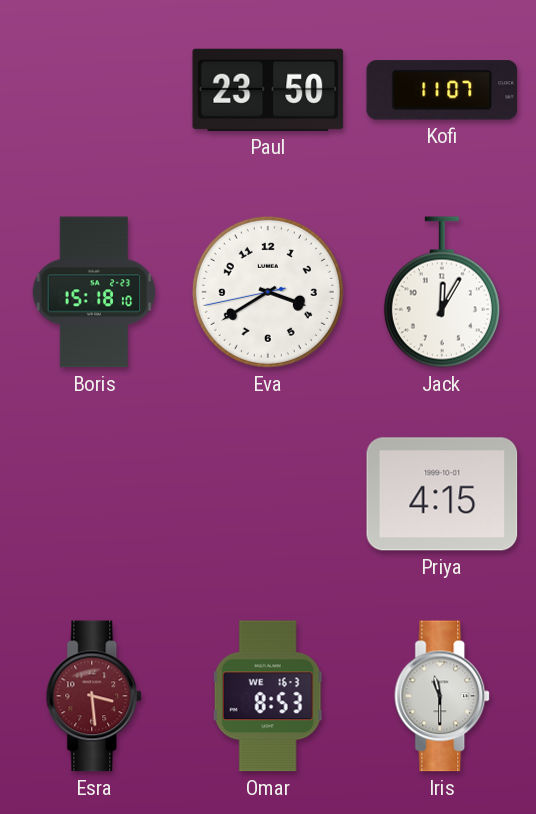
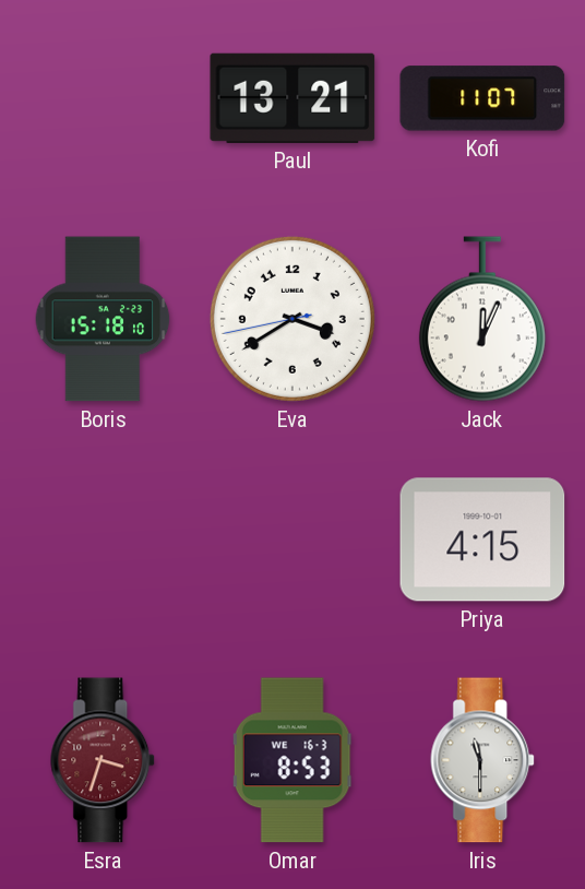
Paul: 23:50 -> 13:21
Jack: 12:05 -> 12:04
Esra: 3:29 -> 3:33
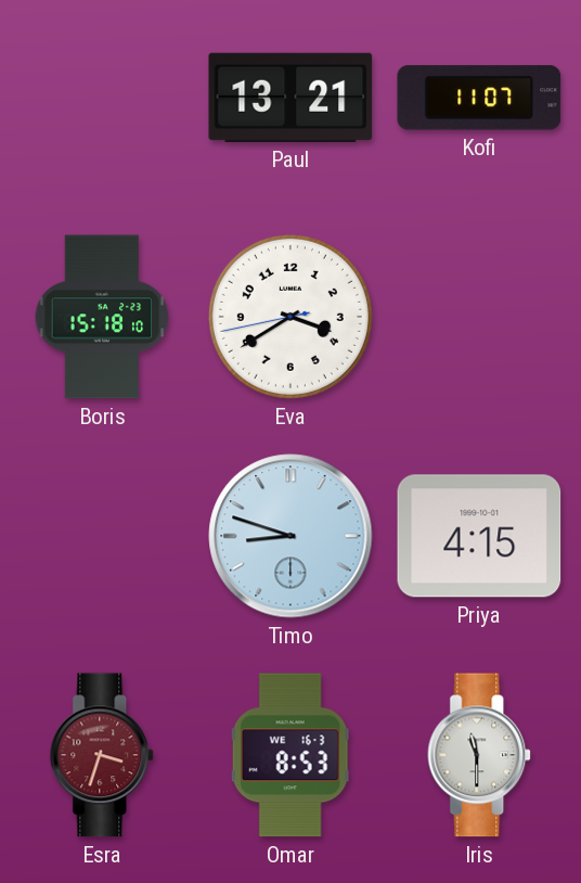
Jack: 12:04 -> none
Timo: none -> 8:48
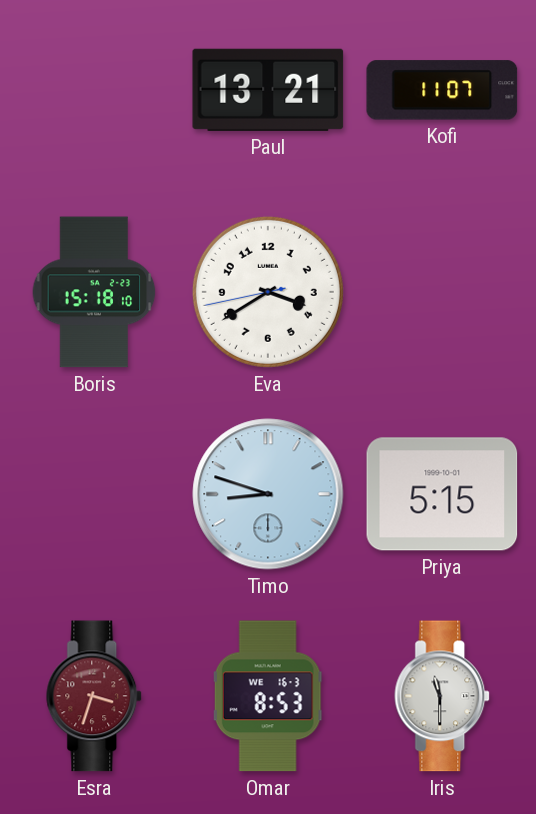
Priya: 4:15 -> 5:15
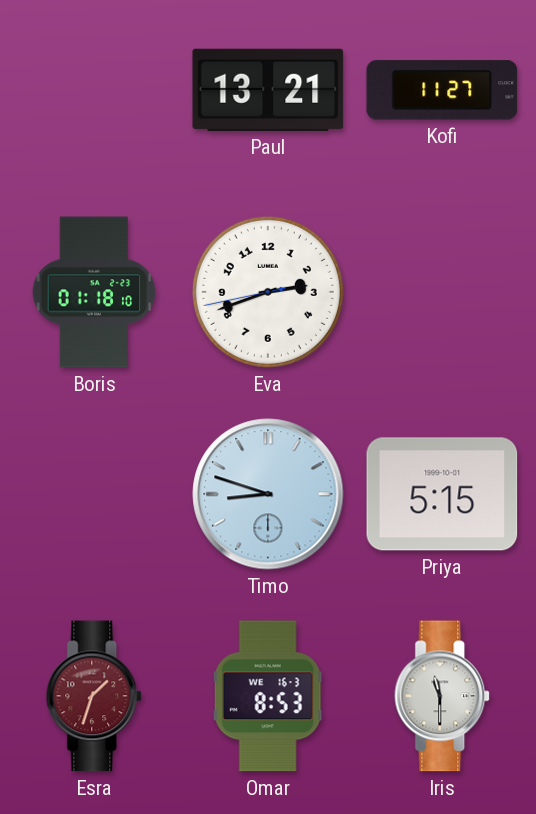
Kofi: 11:07 -> 11:27
Boris: 15:18 -> 01:18
Eva: 3:39 -> 2:41
Esra: 3:33 -> 1:33
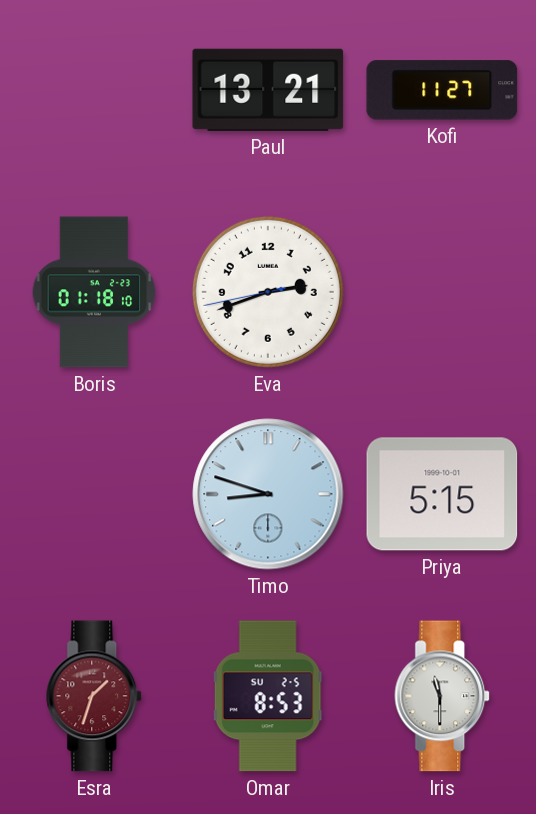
Omar date: WE 16-3 -> SU 2-5
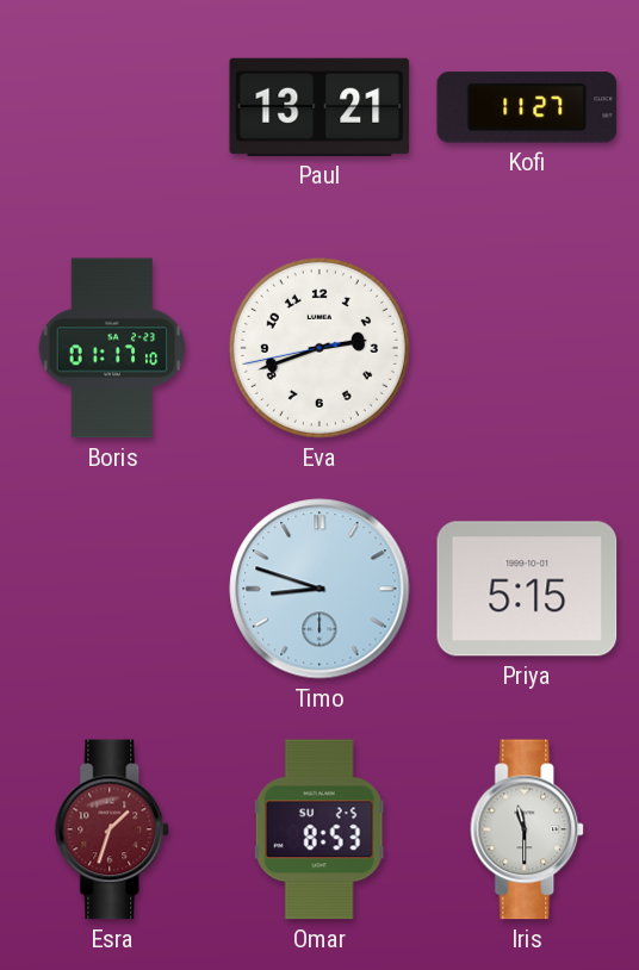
Boris: 01:18 -> 01:17
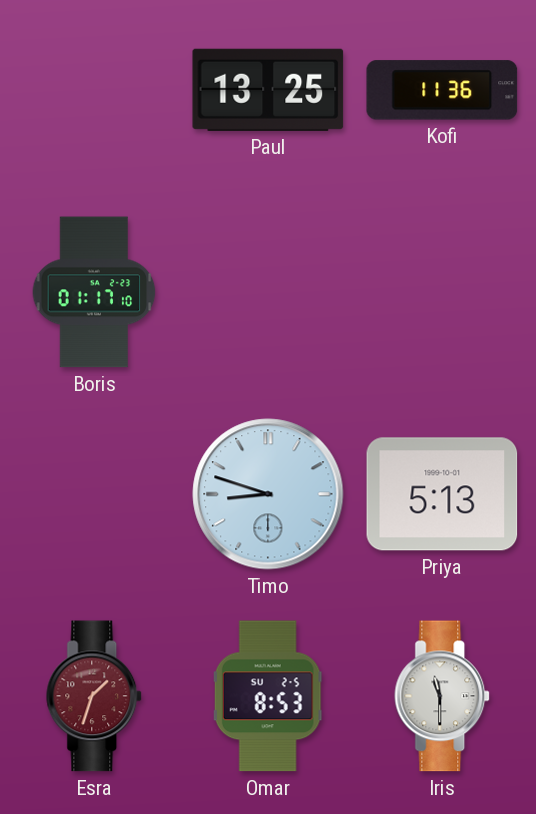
Paul: 13:21 -> 13:25
Kofi: 11:27 -> 11:36
Eva: 2:41 -> none
Priya: 5:15 -> 5:13
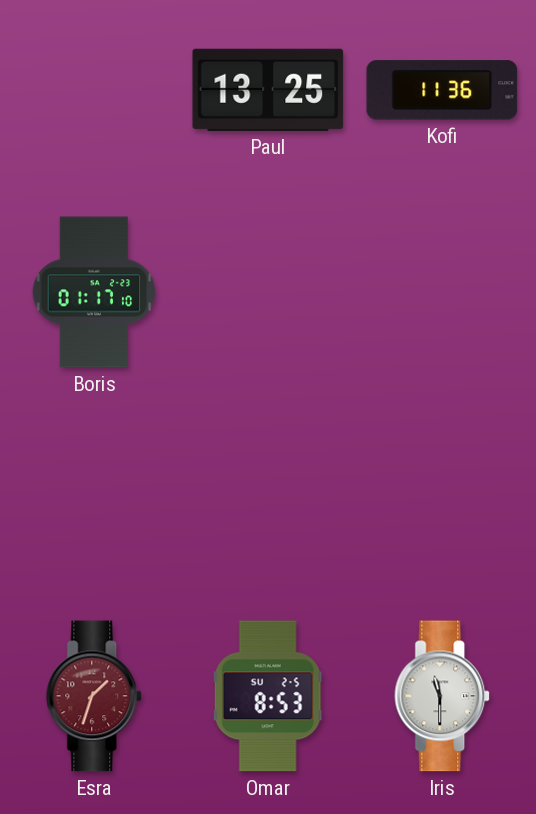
Timo: 8:48 -> none
Priya: 5:13 -> none
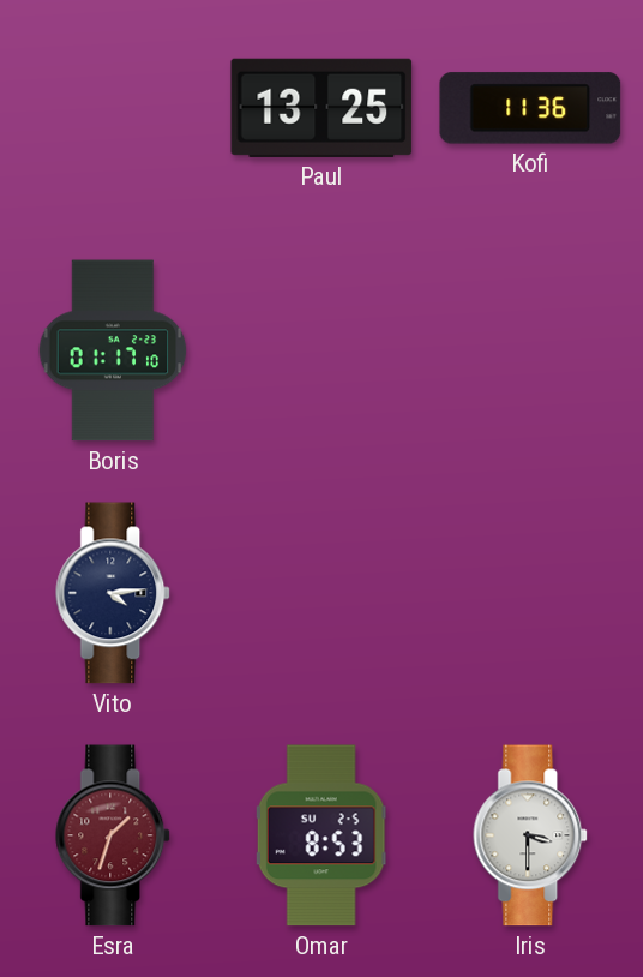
Vito: none -> 4:14
Iris: 11:30 -> 3:30
